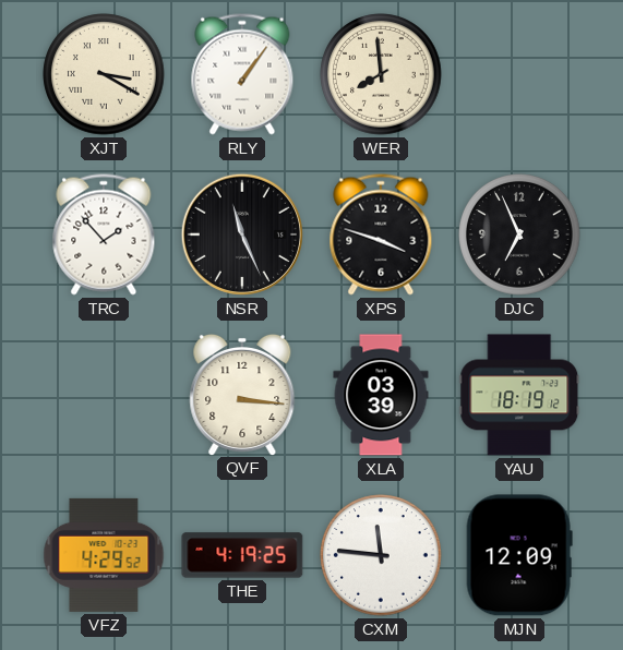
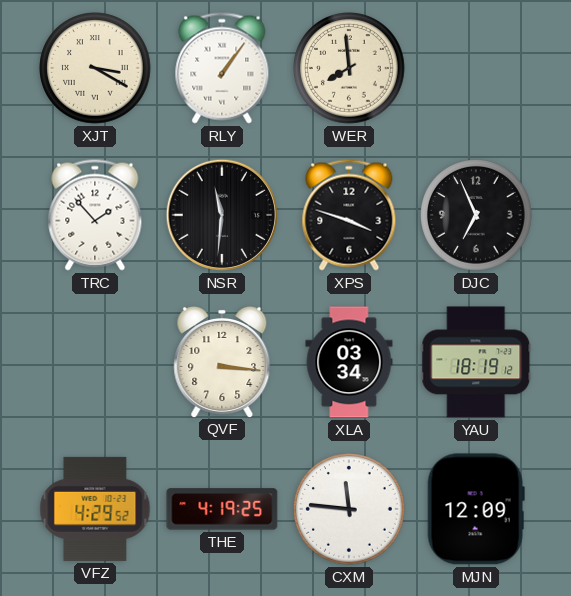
NSR: 11:26 -> 11:31
XLA: 03:39 -> 03:34
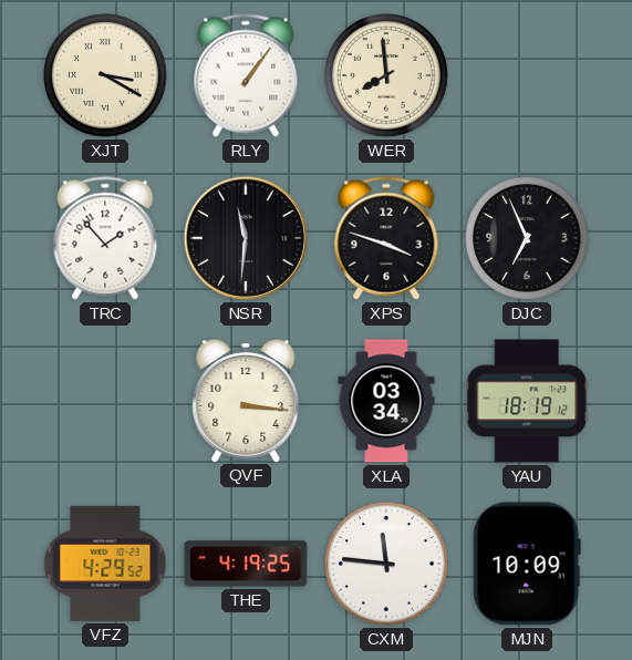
MJN: 12:09 -> 10:09
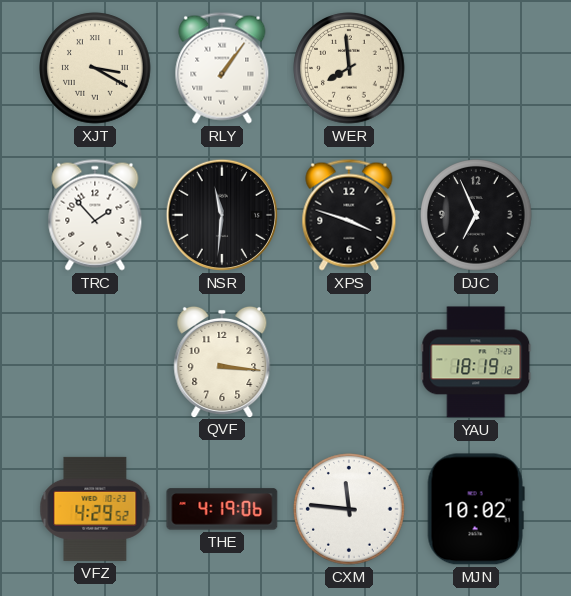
XLA: 03:34 -> none
THE: 4:19:25 -> 4:19:06
MJN: 10:09 -> 10:02
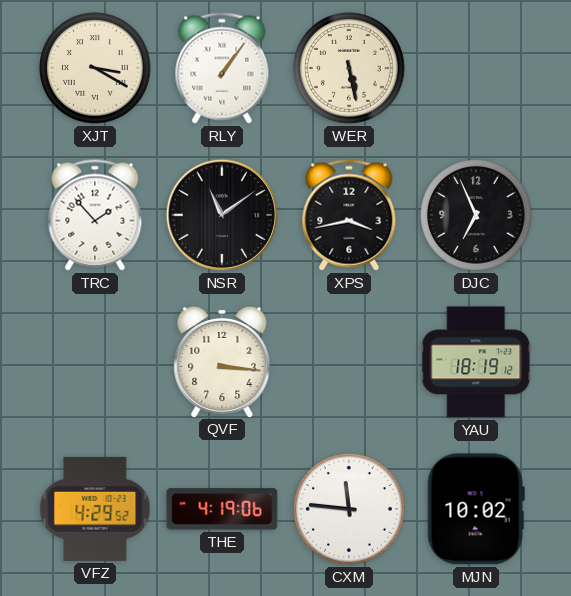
WER: 7:59 -> 5:28
NSR: 11:31 -> 11:09
XPS: 3:48 -> 3:43
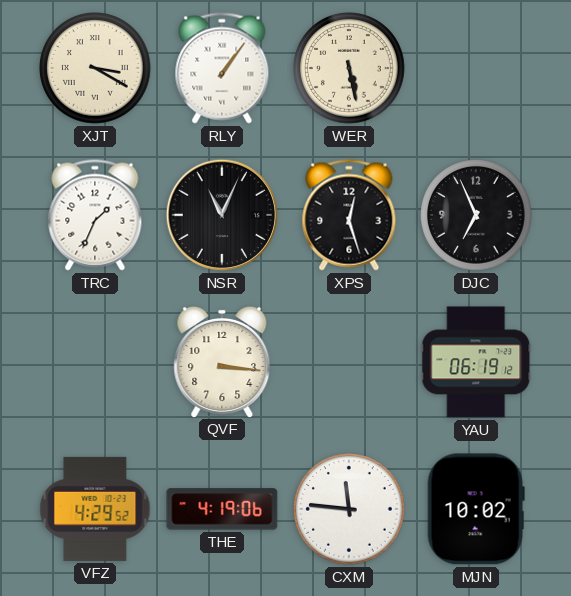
TRC: 1:53 -> 1:34
NSR: 11:09 -> 11:04
XPS: 3:43 -> 12:27
YAU: 18:19 -> 06:19
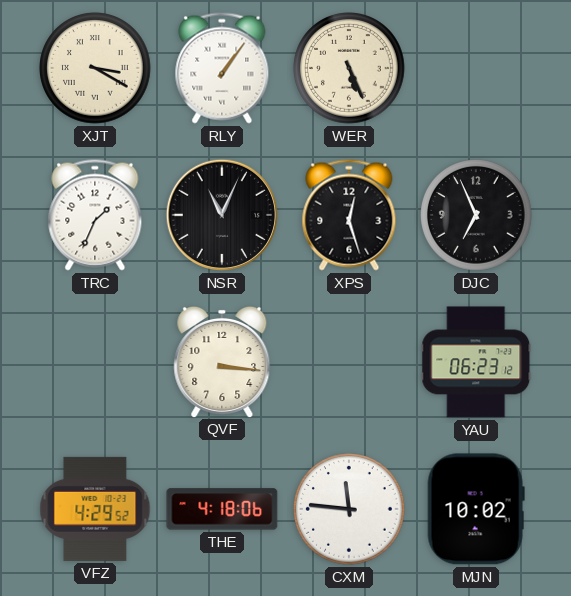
WER: 5:28 -> 5:26
YAU: 06:19 -> 06:23
THE: 4:19 -> 4:18
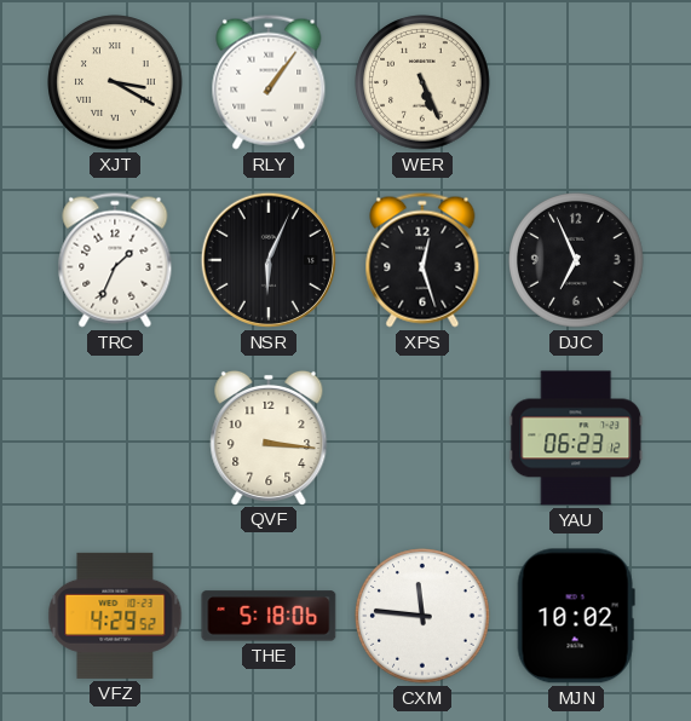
NSR: 11:04 -> 6:04
THE: 4:18 -> 5:18
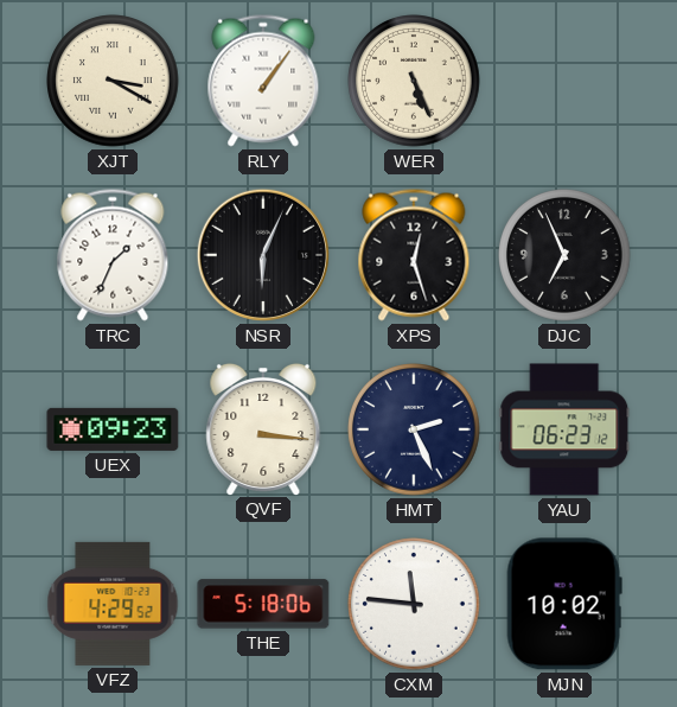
UEX: none -> 09:23
HMT: none -> 2:26
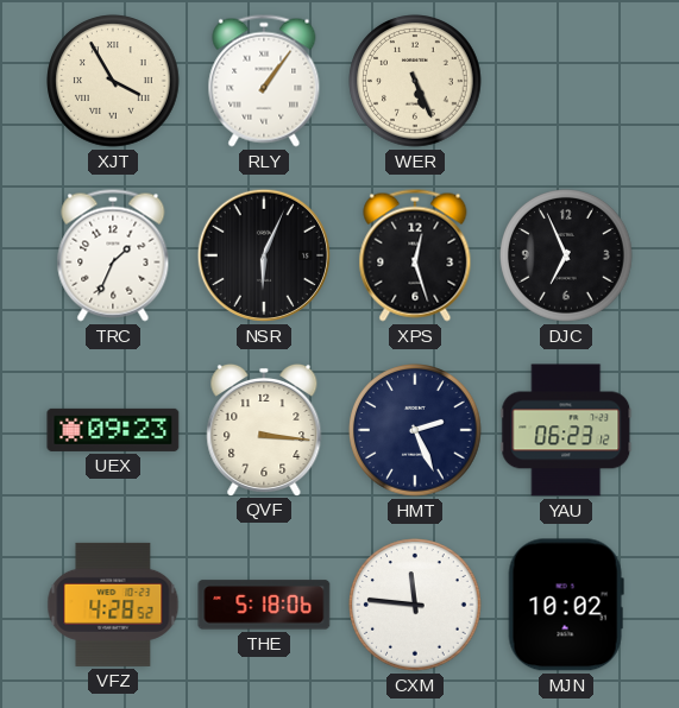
XJT: 3:20 -> 3:55
VFZ: 4:29 -> 4:28
